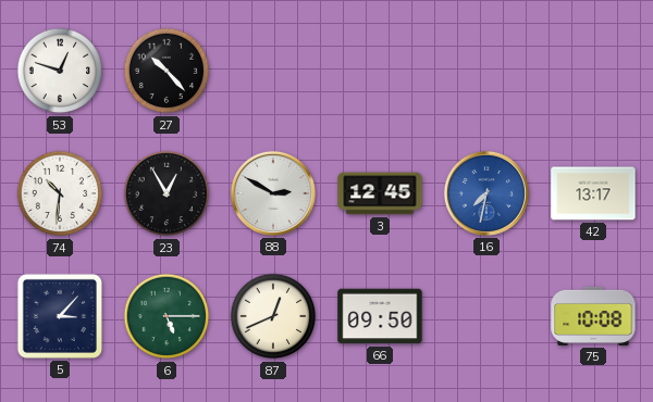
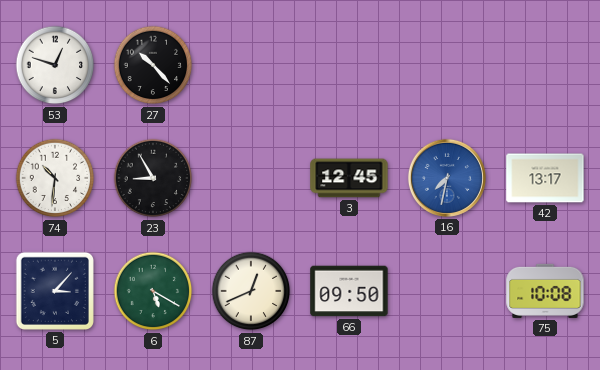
23: 12:55 -> 8:55
88: 2:50 -> none
6: 5:15 -> 5:20
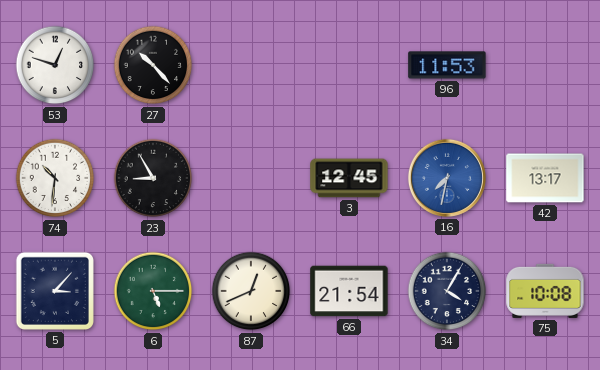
96: none -> 11:53
6: 5:20 -> 5:15
66: 09:50 -> 21:54
34: none -> 4:05
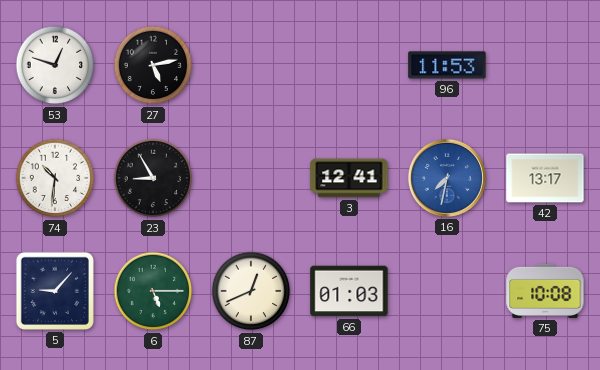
27: 10:23 -> 5:13
3: 12:45 -> 12:41
5: 3:07 -> 9:07
66: 21:54 -> 01:03
34: 4:05 -> none
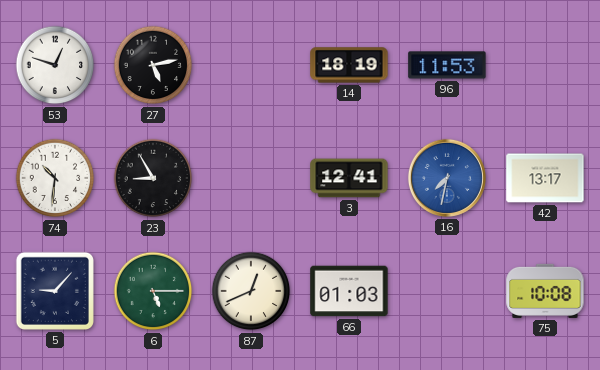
14: none -> 18:19
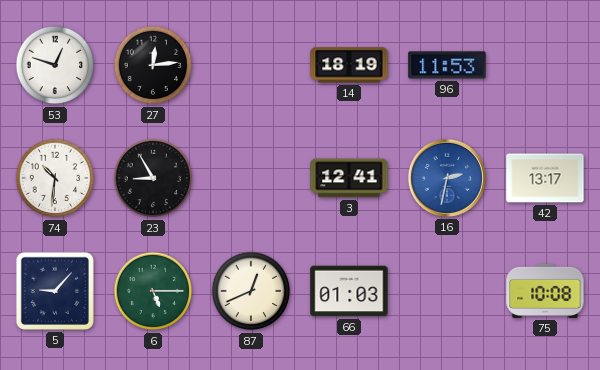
27: 5:13 -> 12:14
16: 7:32 -> 2:32
